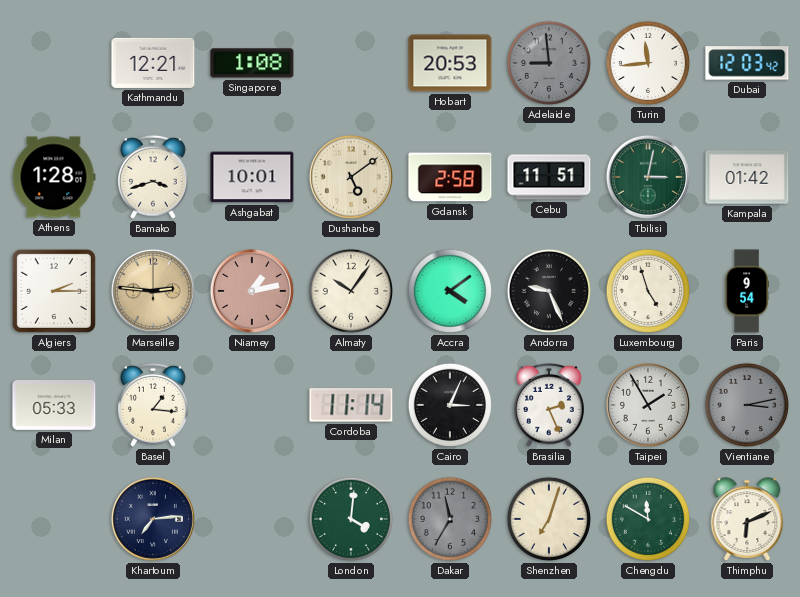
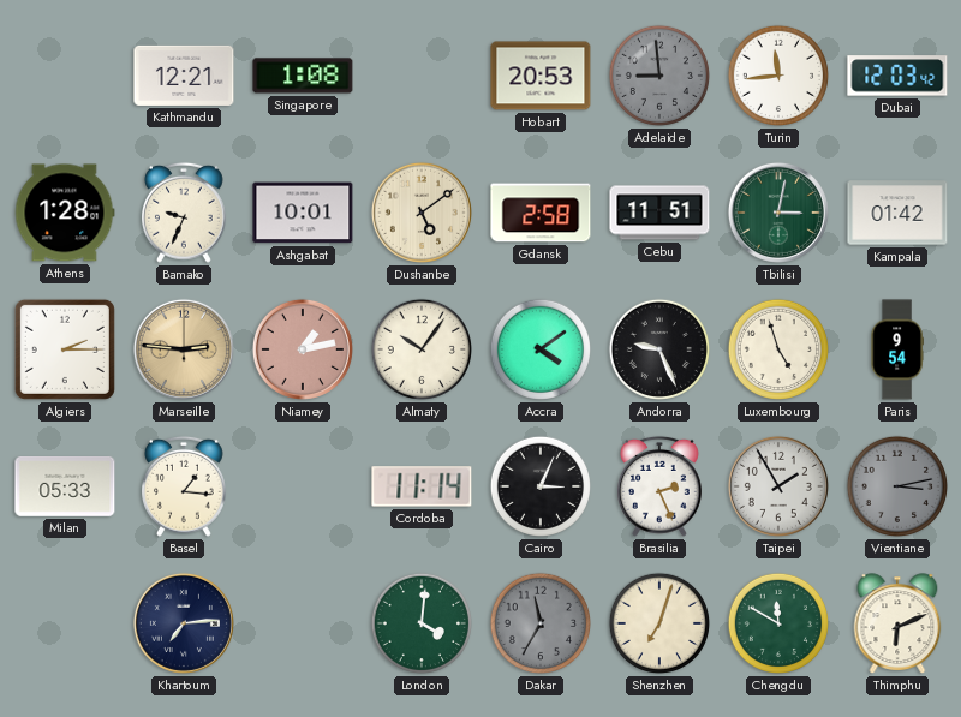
Bamako: 3:42 -> 9:34
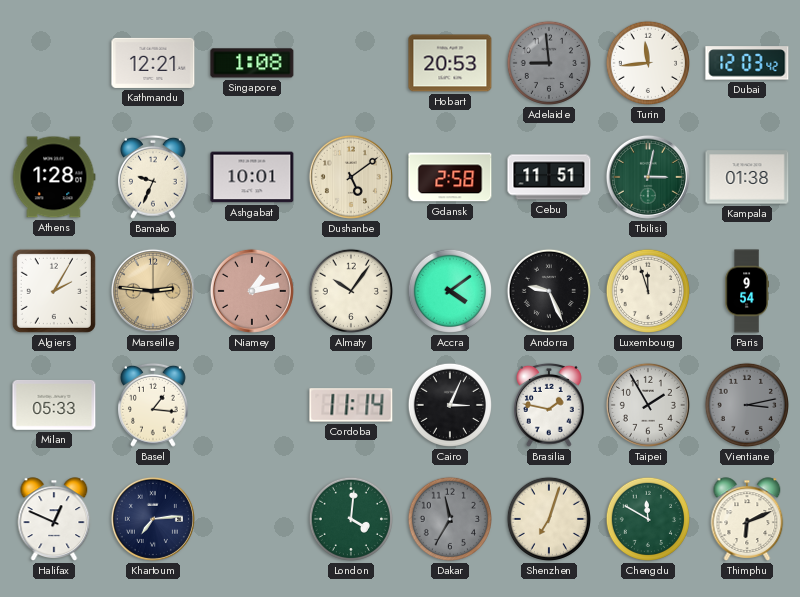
Kampala: 01:42 -> 01:38
Algiers: 2:15 -> 2:05
Luxembourg: 4:57 -> 11:57
Brasilia: 2:26 -> 1:47
Halifax: none -> 12:49
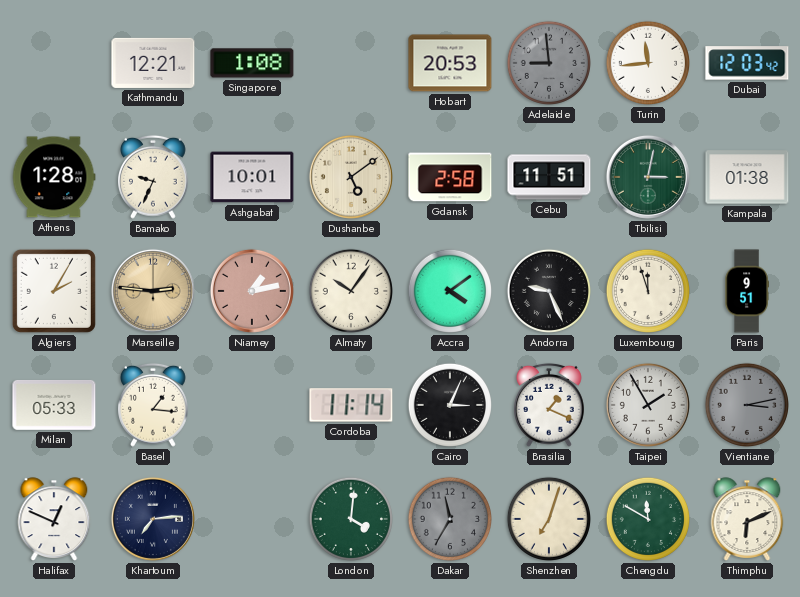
Paris: 9:54 -> 9:51
Brasilia: 1:47 -> 1:19
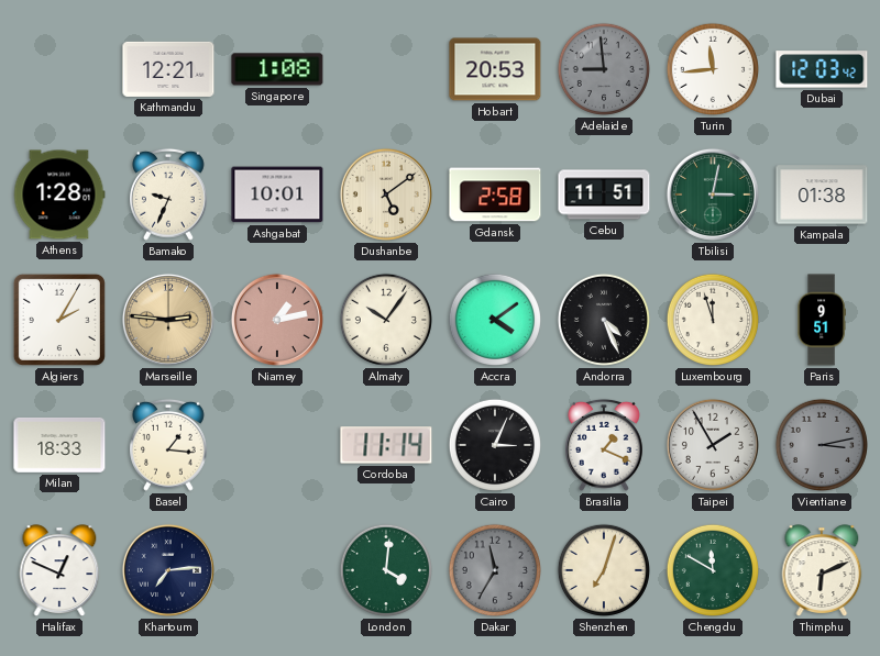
Andorra: 9:26 -> 4:26
Milan: 05:33 -> 18:33
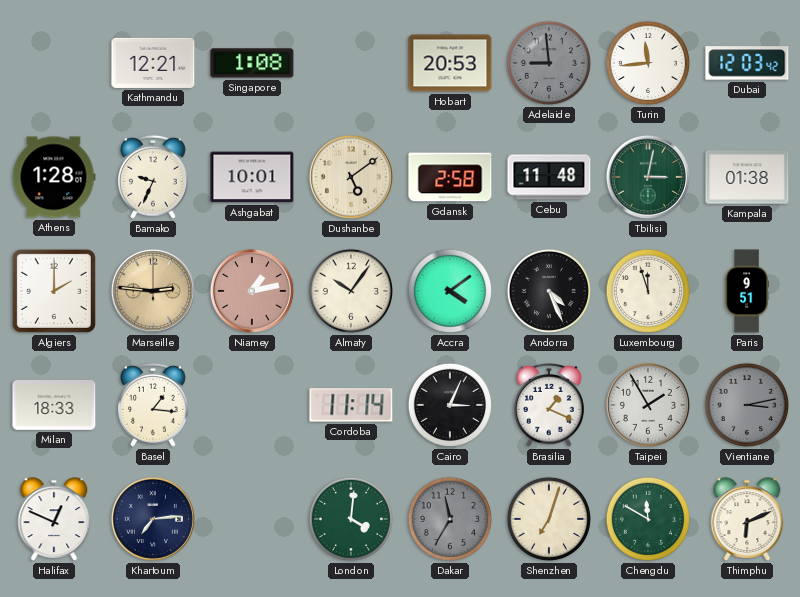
Cebu: 11:51 -> 11:48
Algiers: 2:05 -> 2:00
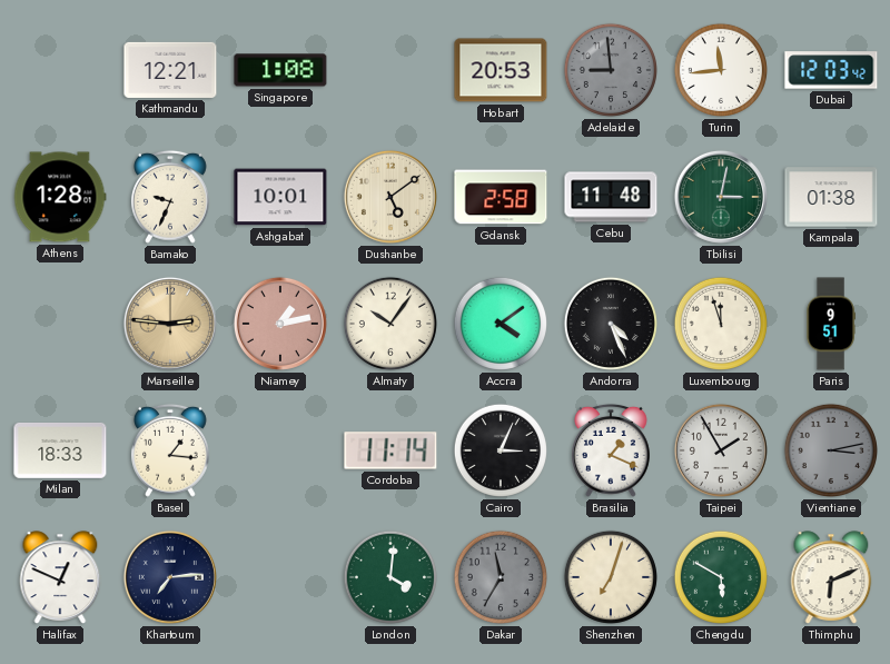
Algiers: 2:00 -> none
Chengdu: 11:50 -> 5:50
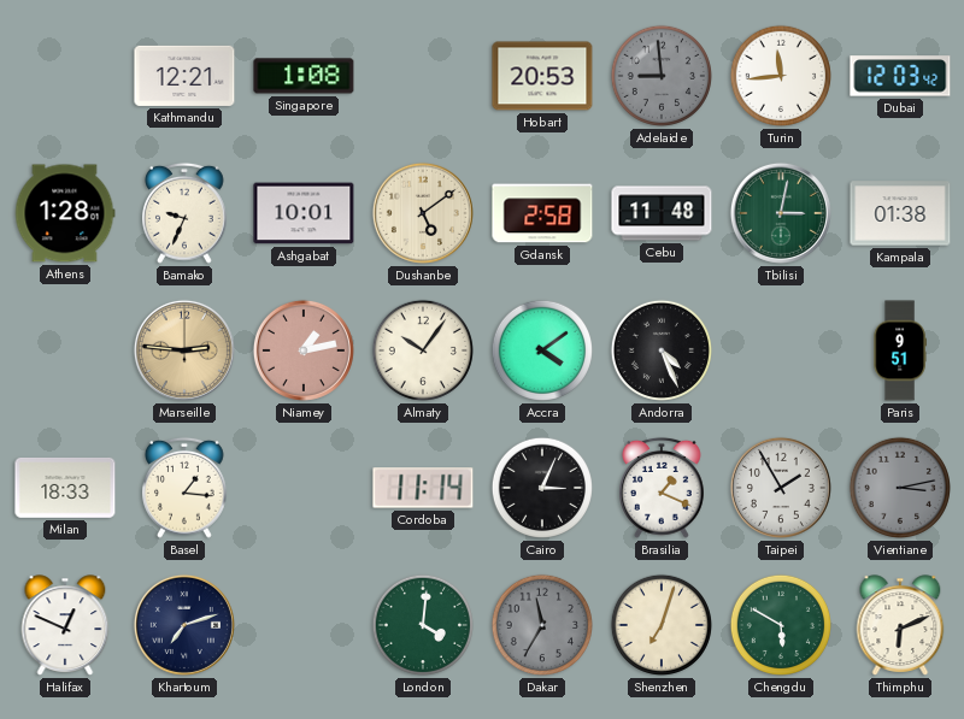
Luxembourg: 11:57 -> none
Khartoum: 7:14 -> 7:12
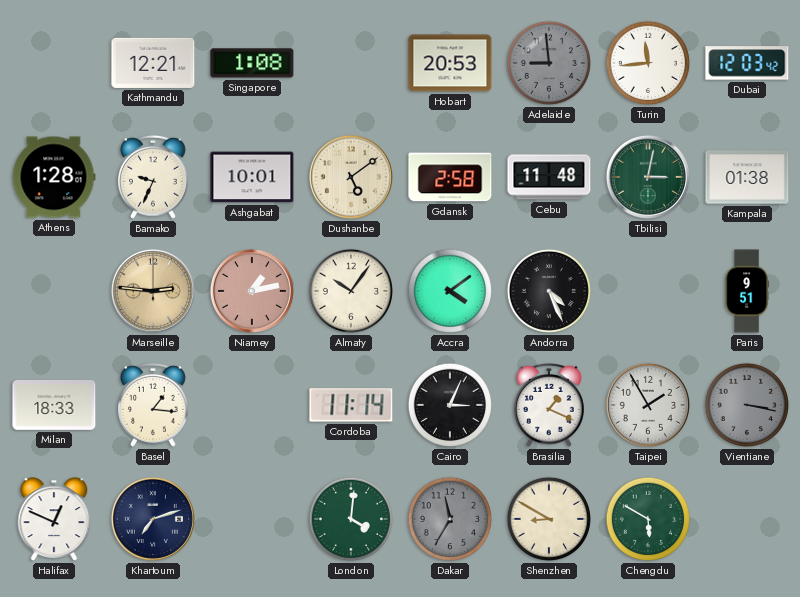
Vientiane: 3:13 -> 3:17
Shenzhen: 7:03 -> 8:50
Thimphu: 6:11 -> none
